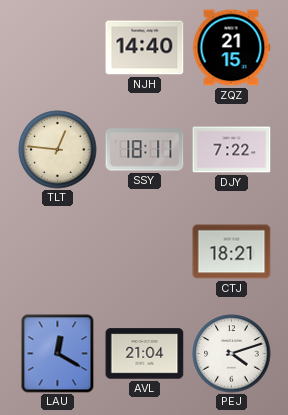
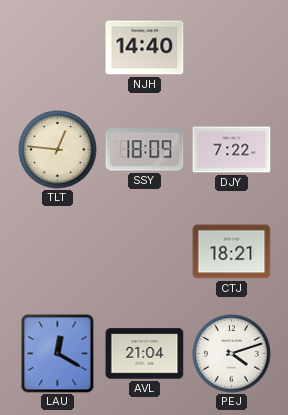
ZQZ: 21:15 -> none
SSY: 18:11 -> 18:09
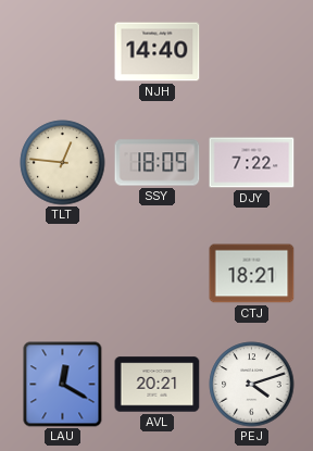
AVL: 21:04 -> 20:21
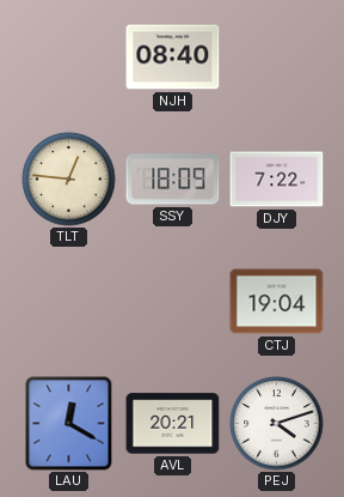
NJH: 14:40 -> 08:40
CTJ: 18:21 -> 19:04
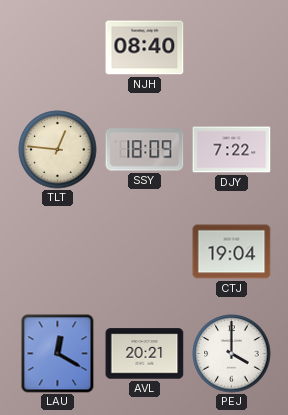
PEJ: 4:12 -> 4:00
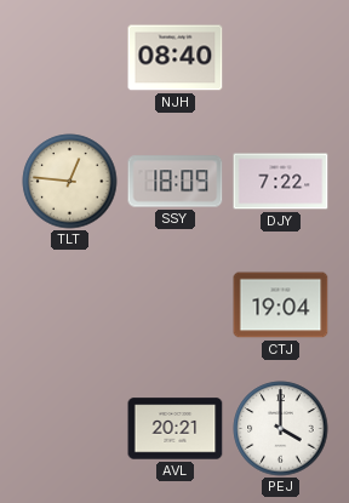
LAU: 12:20 -> none
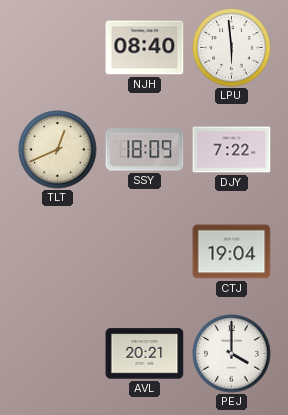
LPU: none -> 5:59
TLT: 12:46 -> 12:41
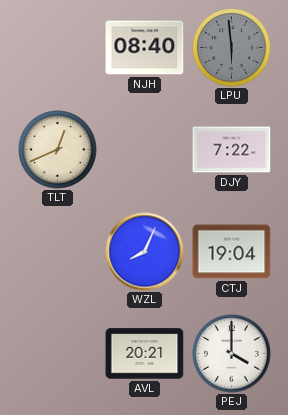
LPU dial: white -> grey
SSY: 18:09 -> none
WZL: none -> 8:04
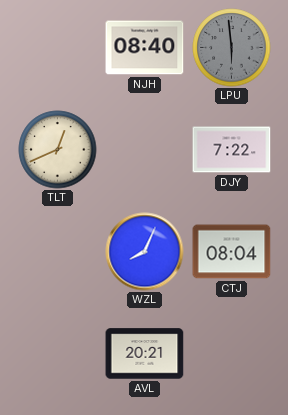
CTJ: 19:04 -> 08:04
PEJ: 4:00 -> none
